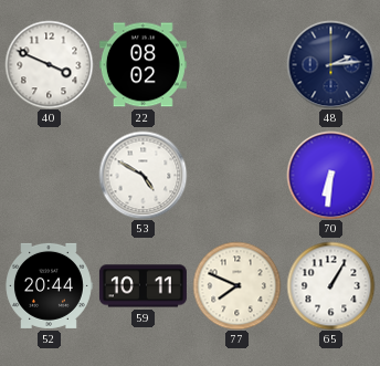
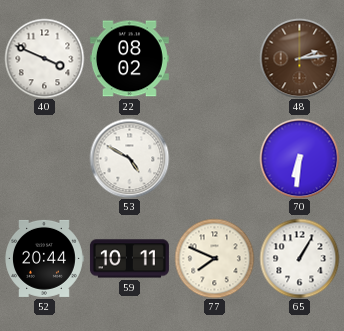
48 dial: navy -> brown
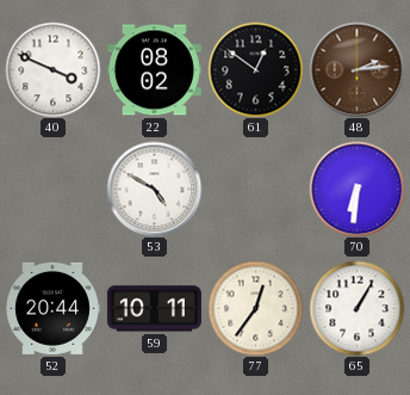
61: none -> 12:51
77: 7:49 -> 12:36
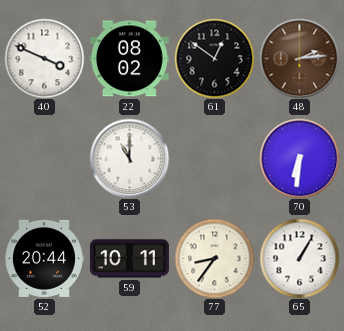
53: 4:50 -> 11:00
77: 12:36 -> 8:36
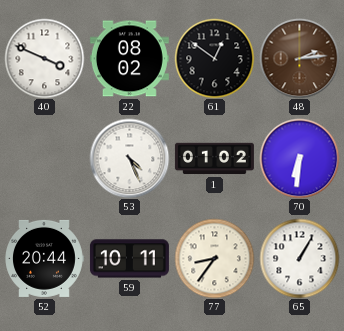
53: 11:00 -> 4:26
1: none -> 01:02
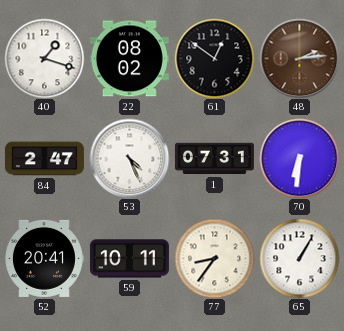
40: 3:49 -> 1:18
84: none -> 2:47
1: 01:02 -> 07:31
52: 20:44 -> 20:41
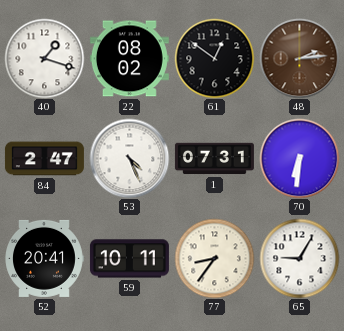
65: 1:05 -> 9:05
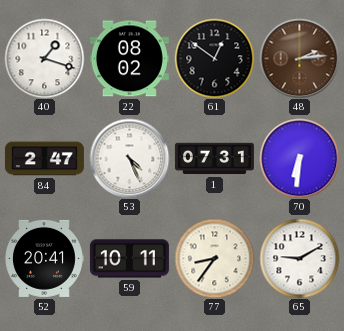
65: 9:05 -> 9:10
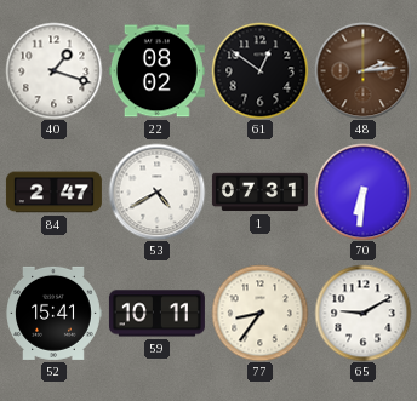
53: 4:26 -> 4:40
52: 20:41 -> 15:41
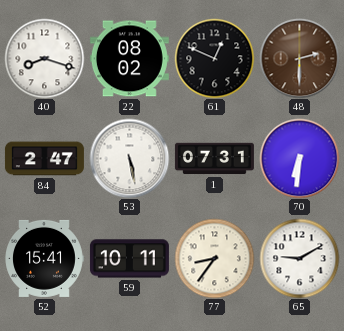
40: 1:18 -> 8:18
61: 12:51 -> 12:49
48: 2:14 -> 2:30
53: 4:40 -> 5:28
